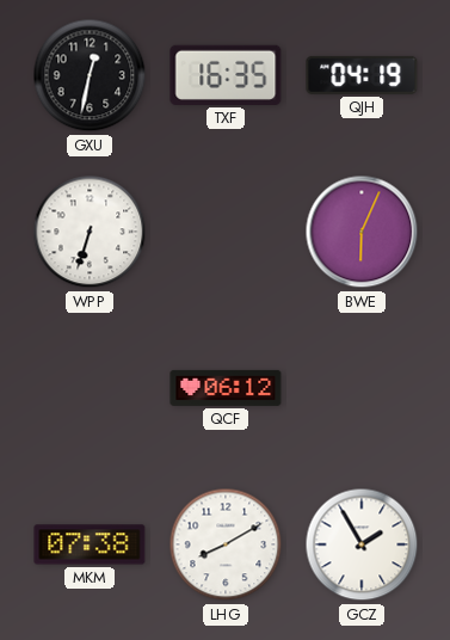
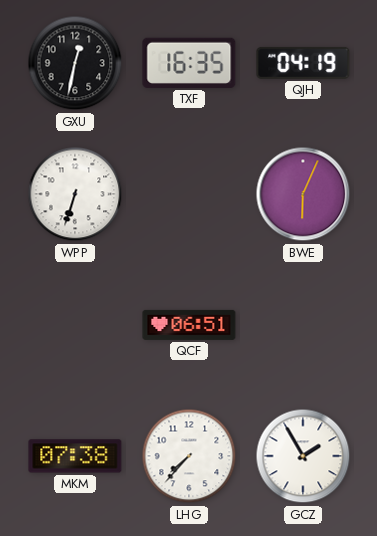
QCF: 06:12 -> 06:51
LHG: 8:10 -> 7:37
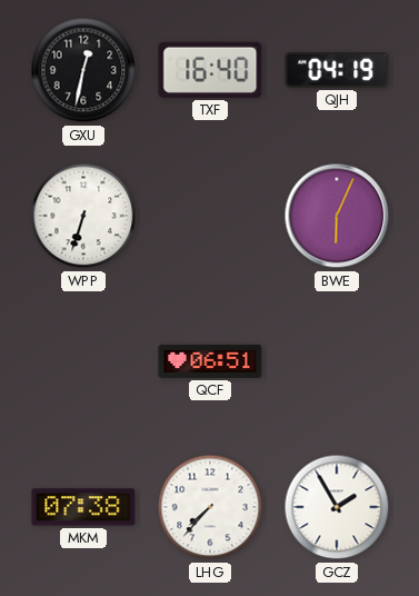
TXF: 16:35 -> 16:40
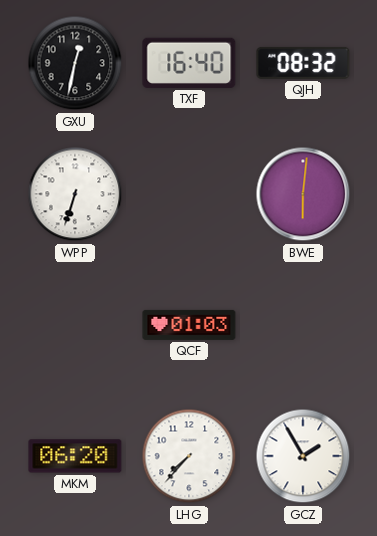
QJH: 04:19 -> 08:32
BWE: 6:04 -> 6:01
QCF: 06:51 -> 01:03
MKM: 07:38 -> 06:20
